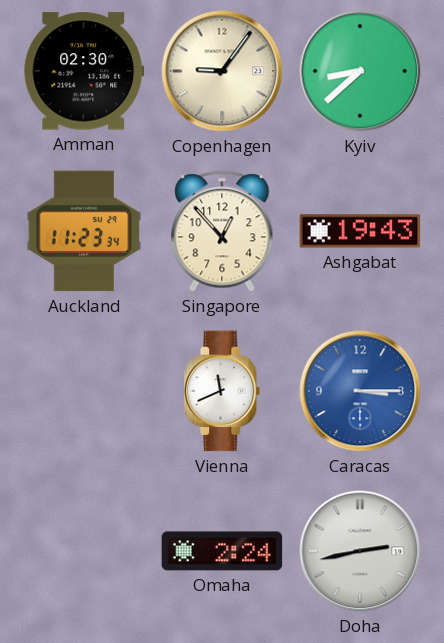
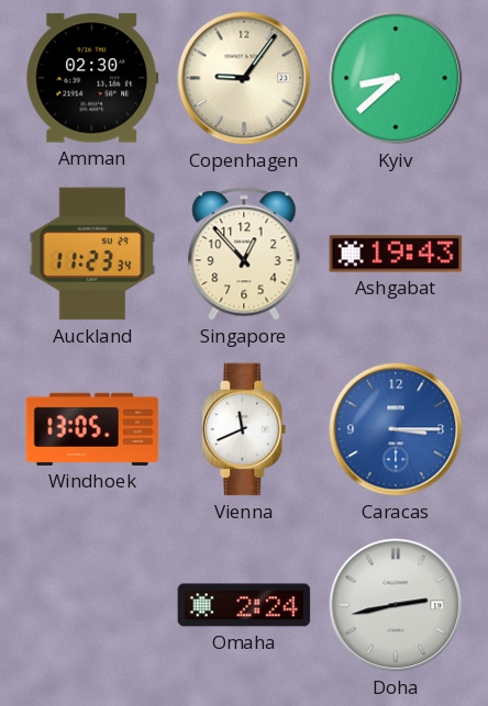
Windhoek: none -> 13:05
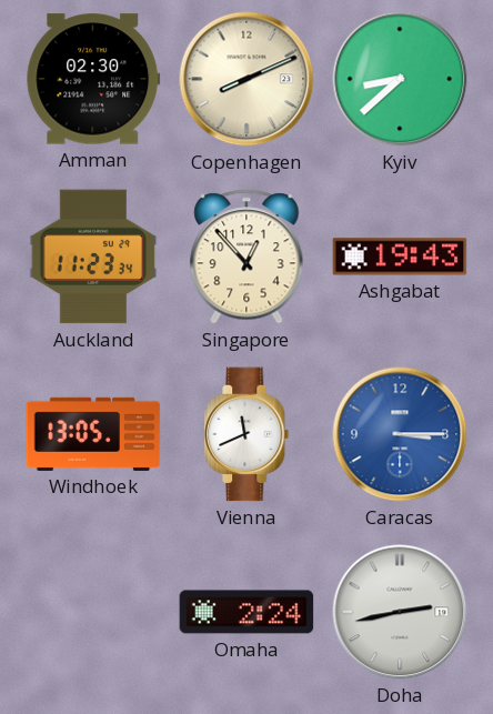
Copenhagen: 9:06 -> 8:11
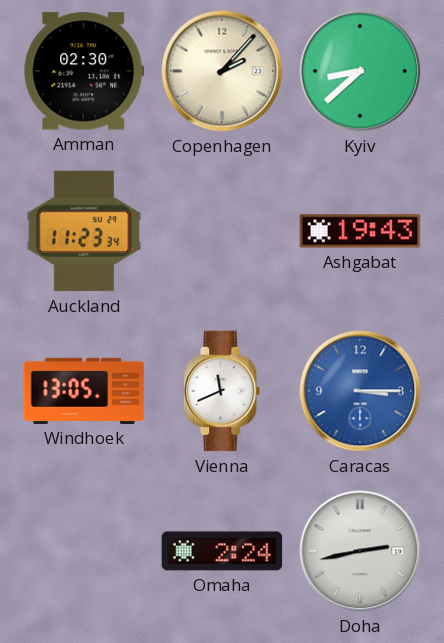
Copenhagen: 8:11 -> 2:07
Singapore: 12:53 -> none
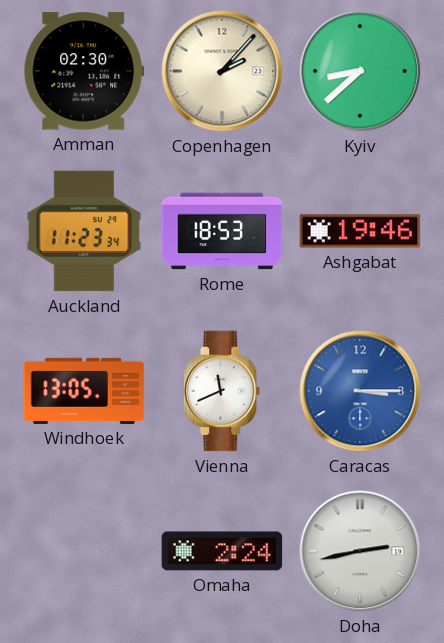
Rome: none -> 18:53
Ashgabat: 19:43 -> 19:46
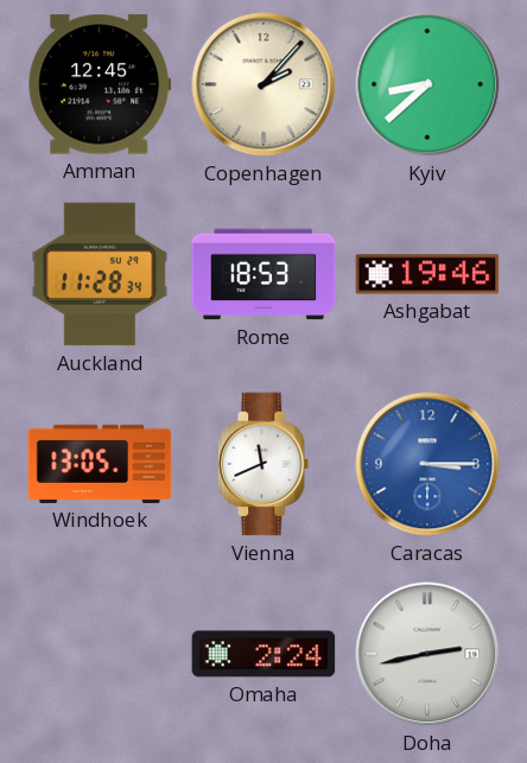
Amman: 02:30 -> 12:45
Auckland: 11:23 -> 11:28
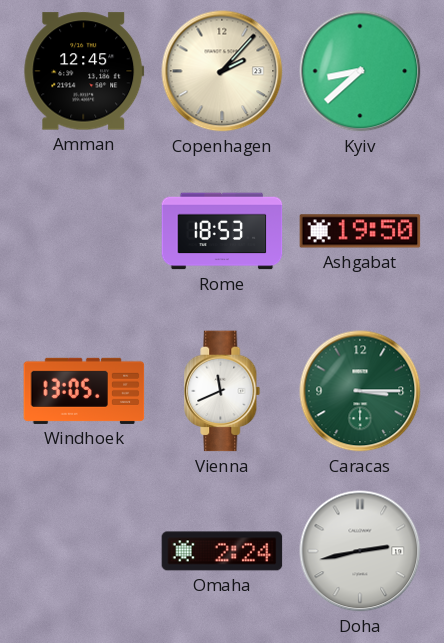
Auckland: 11:28 -> none
Ashgabat: 19:46 -> 19:50
Caracas dial: blue -> green
